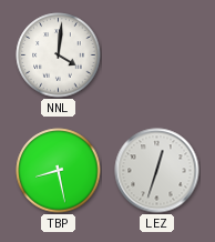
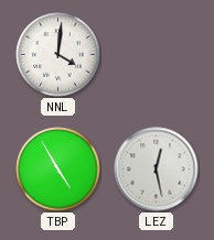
TBP: 8:28 -> 4:55
LEZ: 12:33 -> 12:28
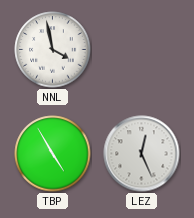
NNL: 4:01 -> 3:58
LEZ: 12:28 -> 12:26
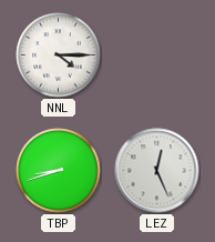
NNL: 3:58 -> 4:15
TBP: 4:55 -> 8:42
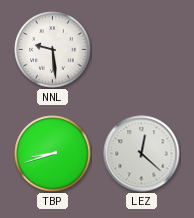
NNL: 4:15 -> 9:29
LEZ: 12:26 -> 12:22
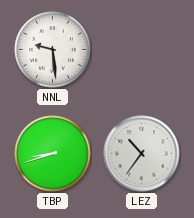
LEZ: 12:22 -> 10:36
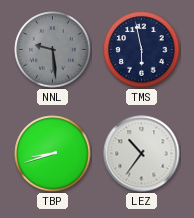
NNL dial: white -> grey
TMS: none -> 5:58
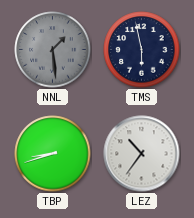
NNL: 9:29 -> 1:29
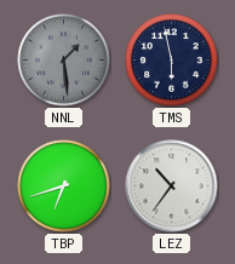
TBP: 8:42 -> 6:42
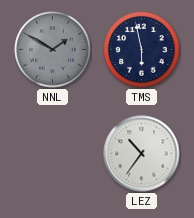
NNL: 1:29 -> 1:50
TBP: 6:42 -> none
